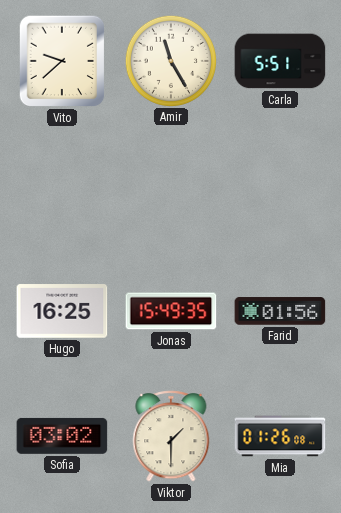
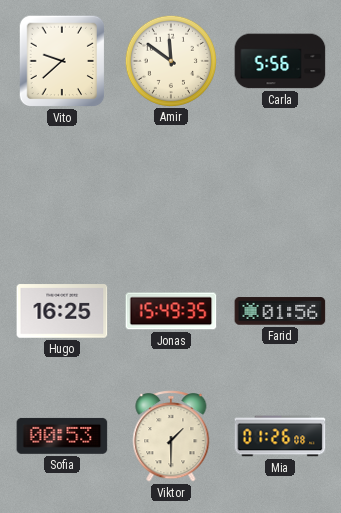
Amir: 11:25 -> 11:51
Carla: 5:51 -> 5:56
Sofia: 03:02 -> 00:53
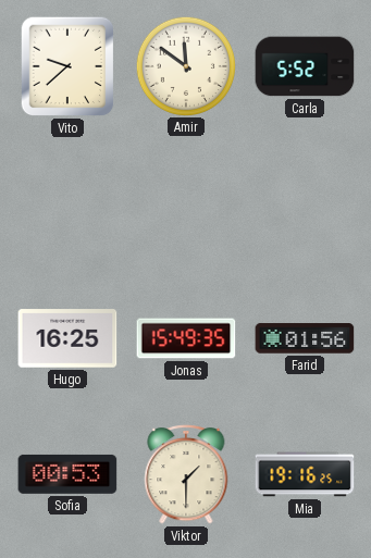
Carla: 5:56 -> 5:52
Mia: 01:26 -> 19:16
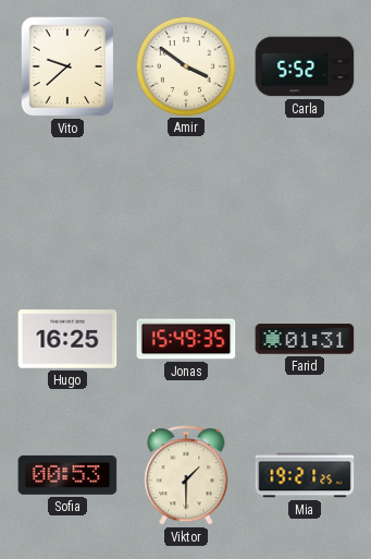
Amir: 11:51 -> 3:51
Farid: 01:56 -> 01:31
Mia: 19:16 -> 19:21
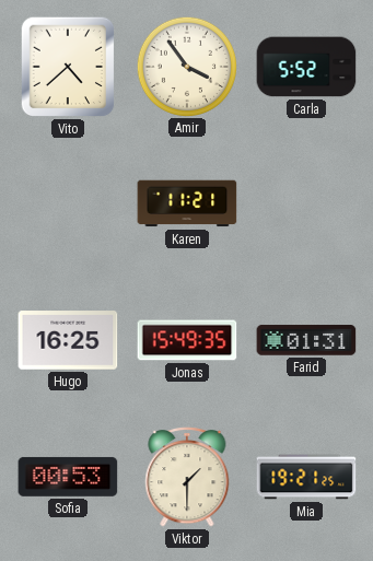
Vito: 9:38 -> 4:38
Amir: 3:51 -> 3:54
Karen: none -> 11:21
